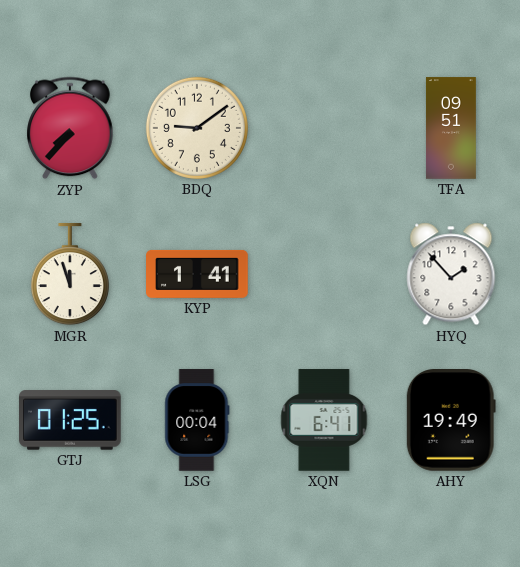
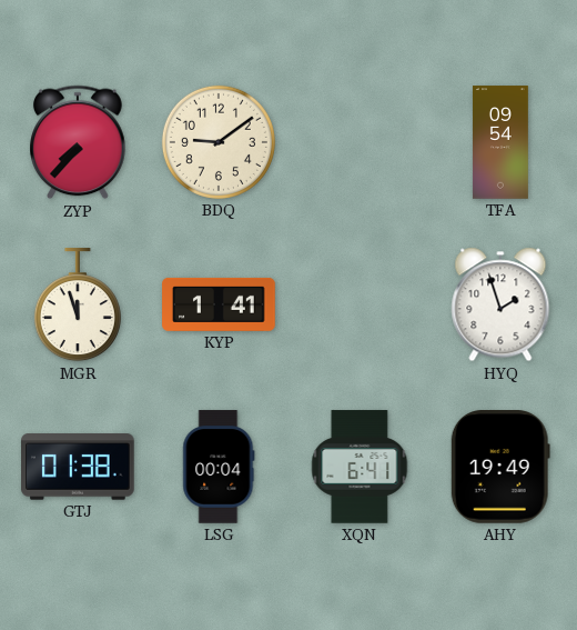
TFA: 09:51 -> 09:54
HYQ: 1:53 -> 1:57
GTJ: 01:25 -> 01:38
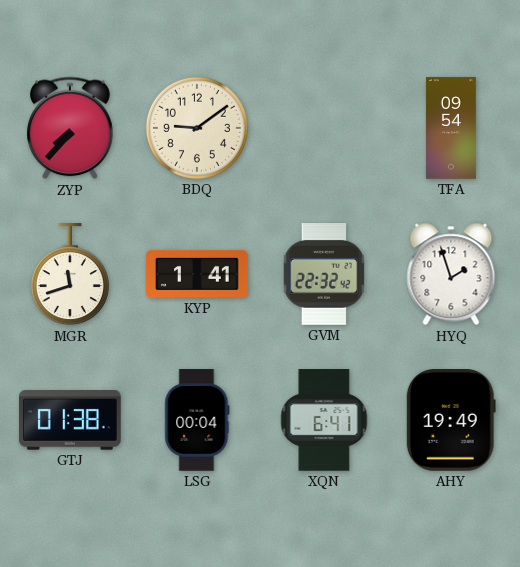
MGR: 11:57 -> 11:42
GVM: none -> 22:32
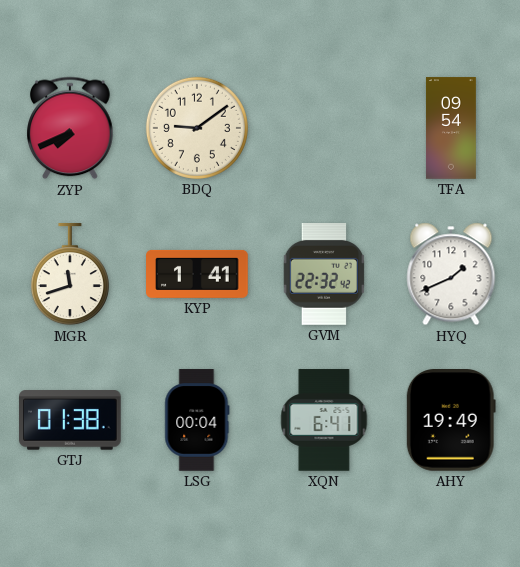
ZYP: 7:37 -> 7:41
HYQ: 1:57 -> 1:41
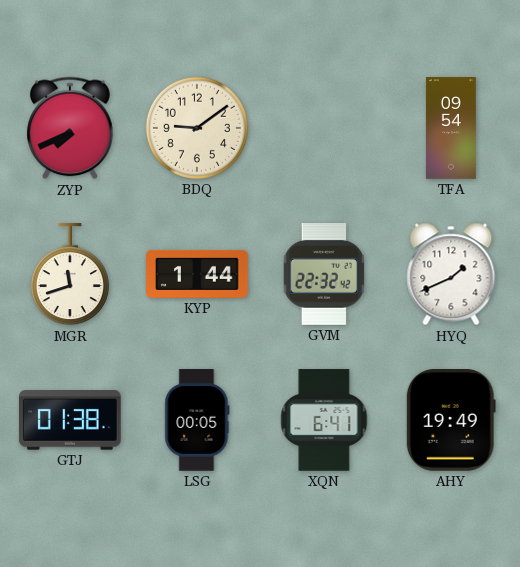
KYP: 1:41 -> 1:44
LSG: 00:04 -> 00:05
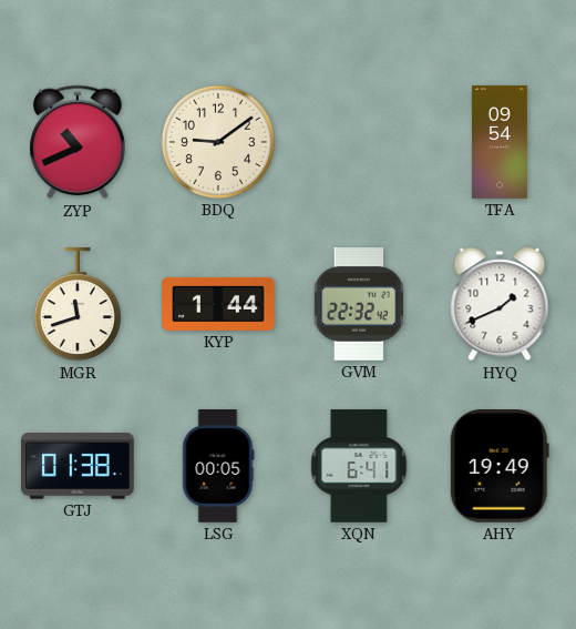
ZYP: 7:41 -> 10:41
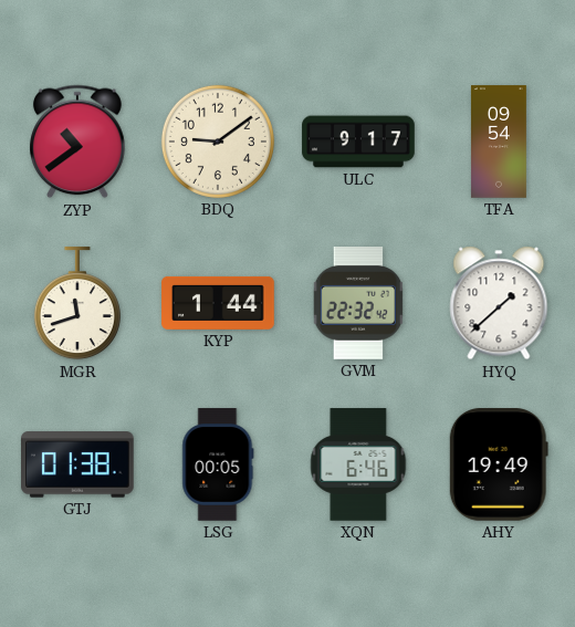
ZYP: 10:41 -> 10:39
ULC: none -> 9:17
HYQ: 1:41 -> 1:38
XQN: 6:41 -> 6:46
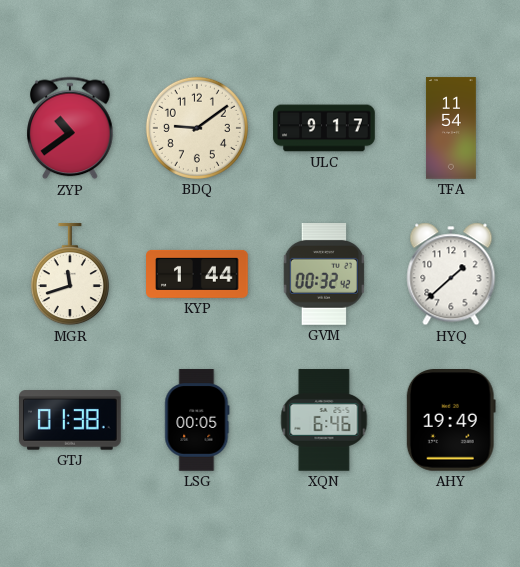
TFA: 09:54 -> 11:54
GVM: 22:32 -> 00:32
